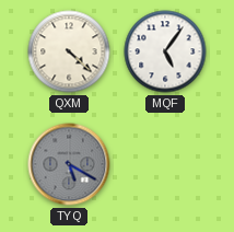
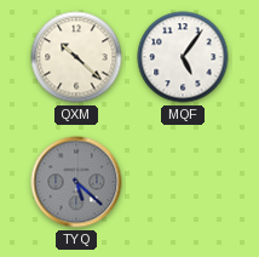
QXM: 4:22 -> 10:22
TYQ: 5:20 -> 5:22
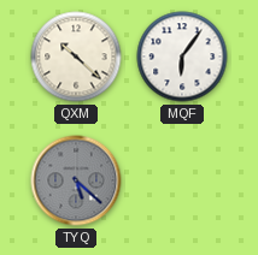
MQF: 5:06 -> 6:06
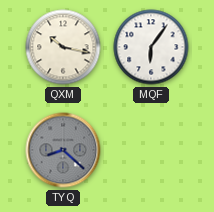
QXM: 10:22 -> 10:17
TYQ: 5:22 -> 8:22
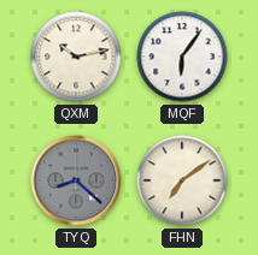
QXM: 10:17 -> 10:13
FHN: none -> 7:09
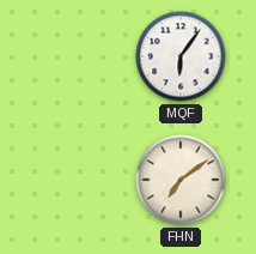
QXM: 10:13 -> none
TYQ: 8:22 -> none
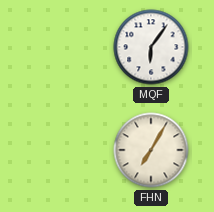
FHN: 7:09 -> 7:05
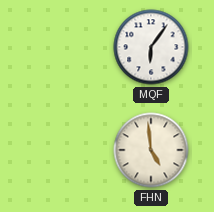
FHN: 7:05 -> 4:59
